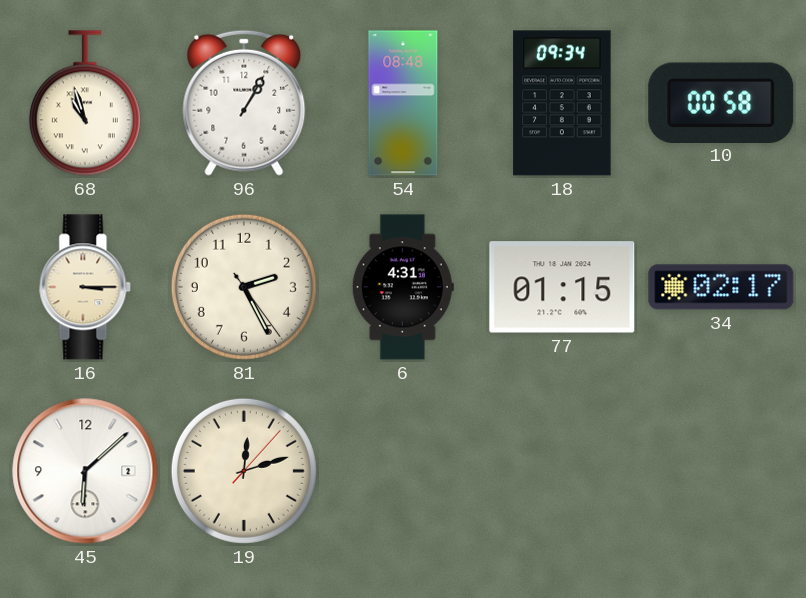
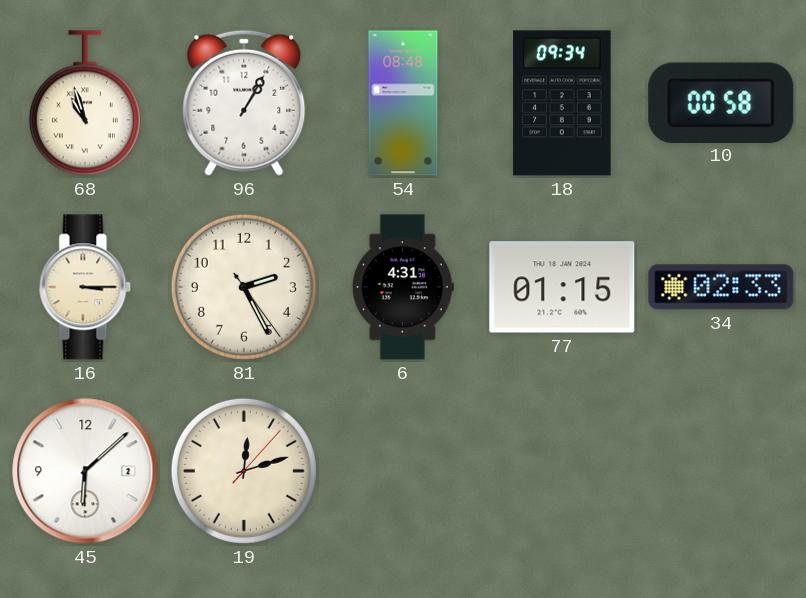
34: 02:17 -> 02:33
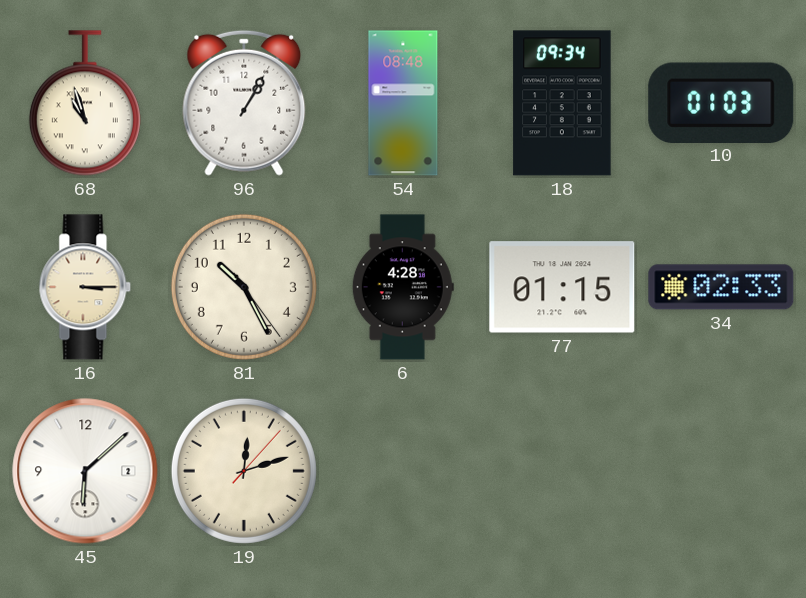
10: 00:58 -> 01:03
81: 2:25 -> 10:25
6: 4:31 -> 4:28
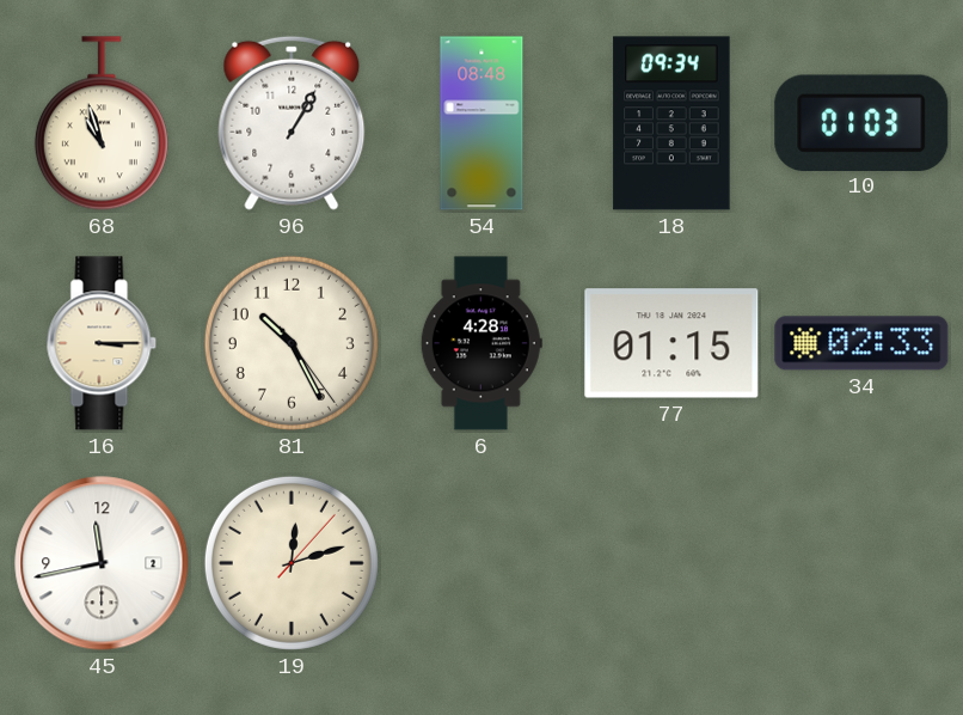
45: 6:08 -> 11:43
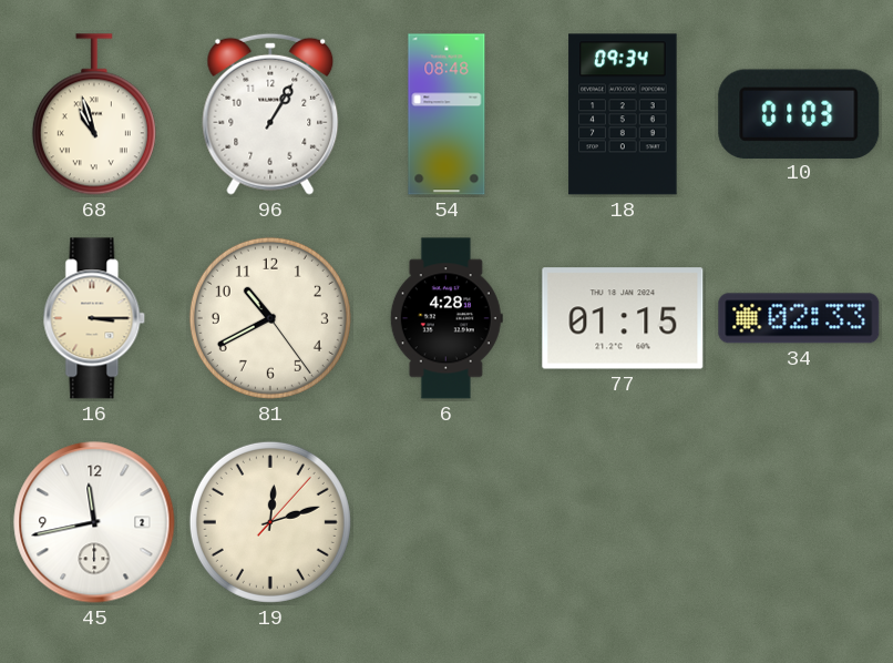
81: 10:25 -> 10:40
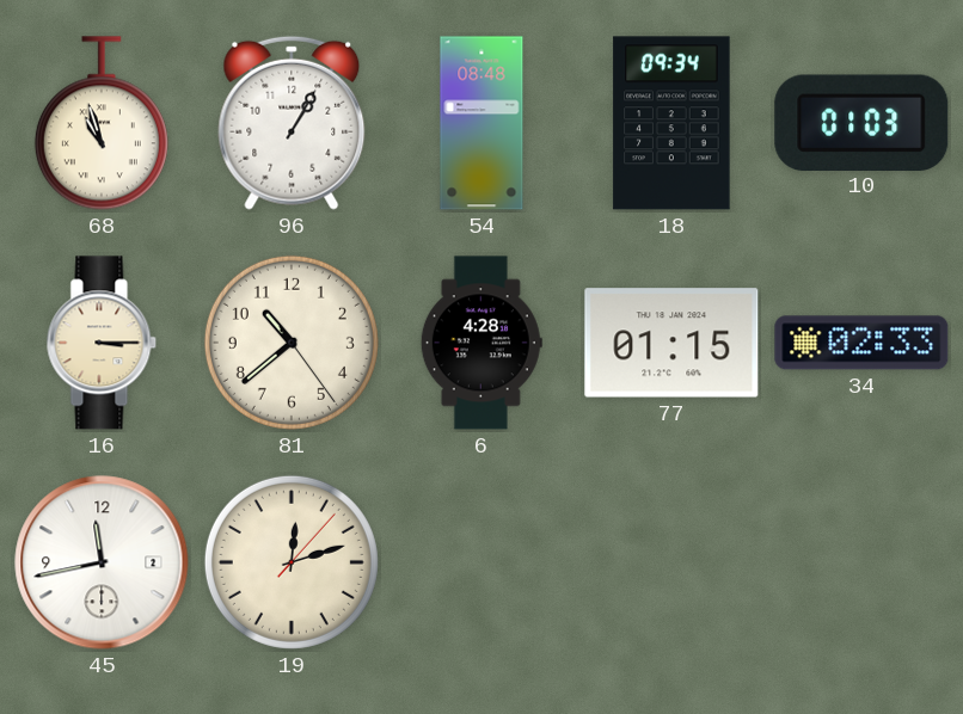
81: 10:40 -> 10:38
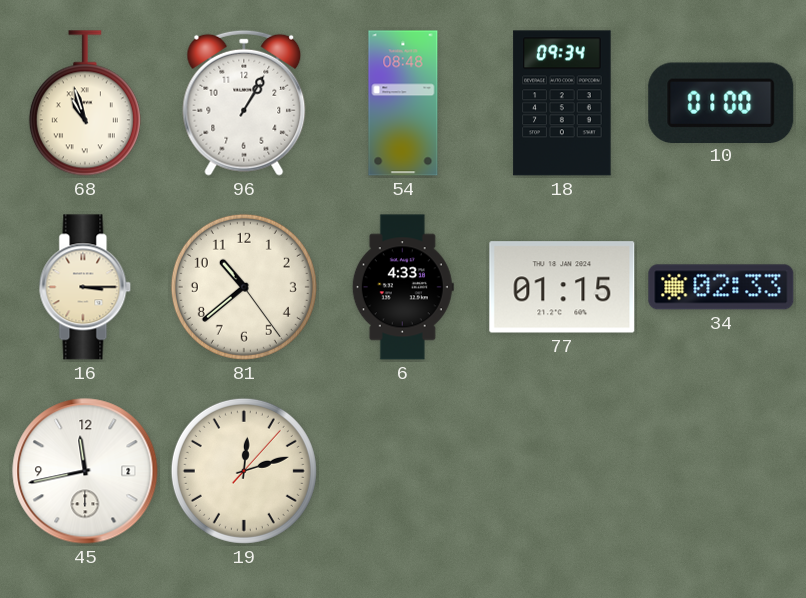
10: 01:03 -> 01:00
6: 4:28 -> 4:33
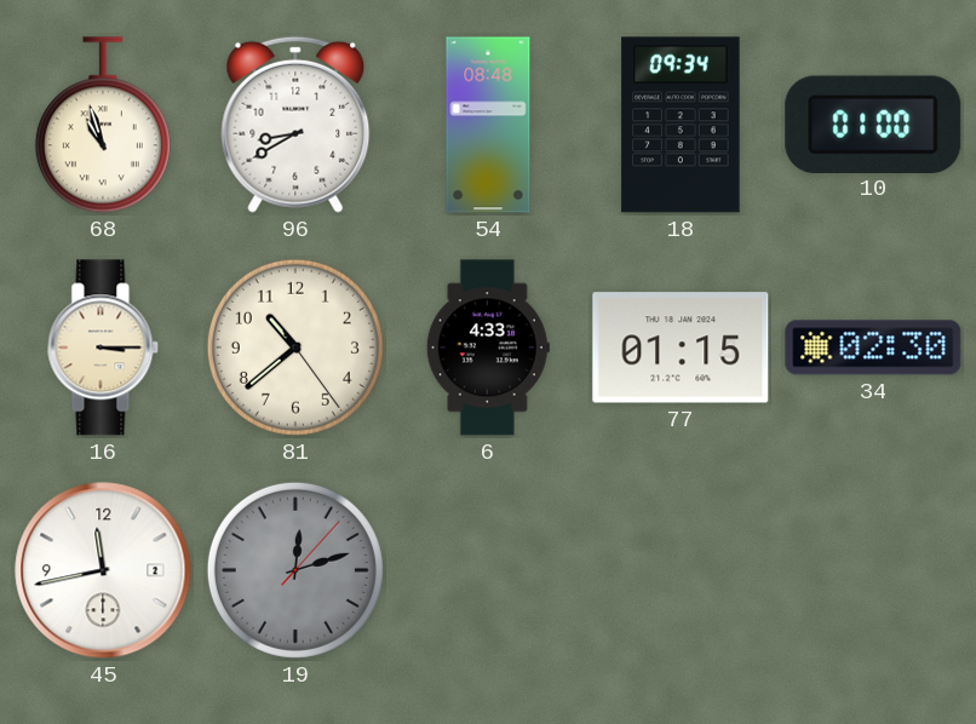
96: 1:05 -> 8:40
34: 02:33 -> 02:30
19 dial: cream -> grey
